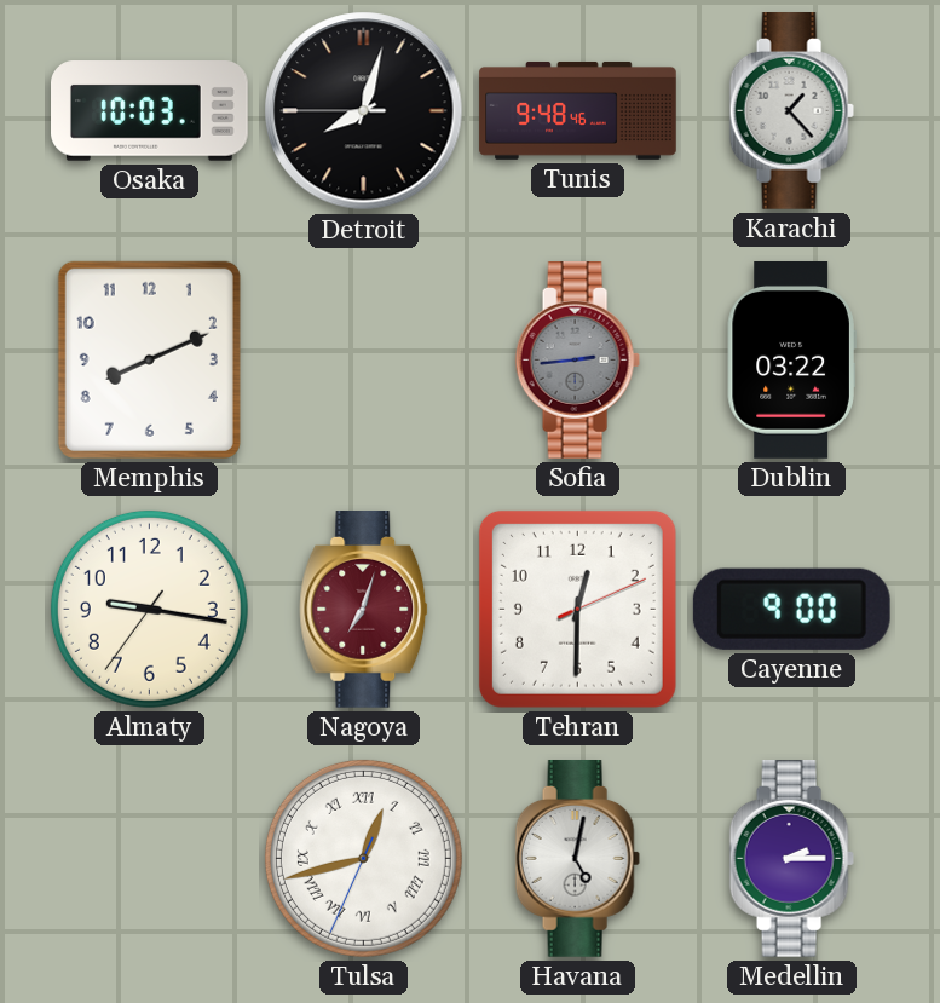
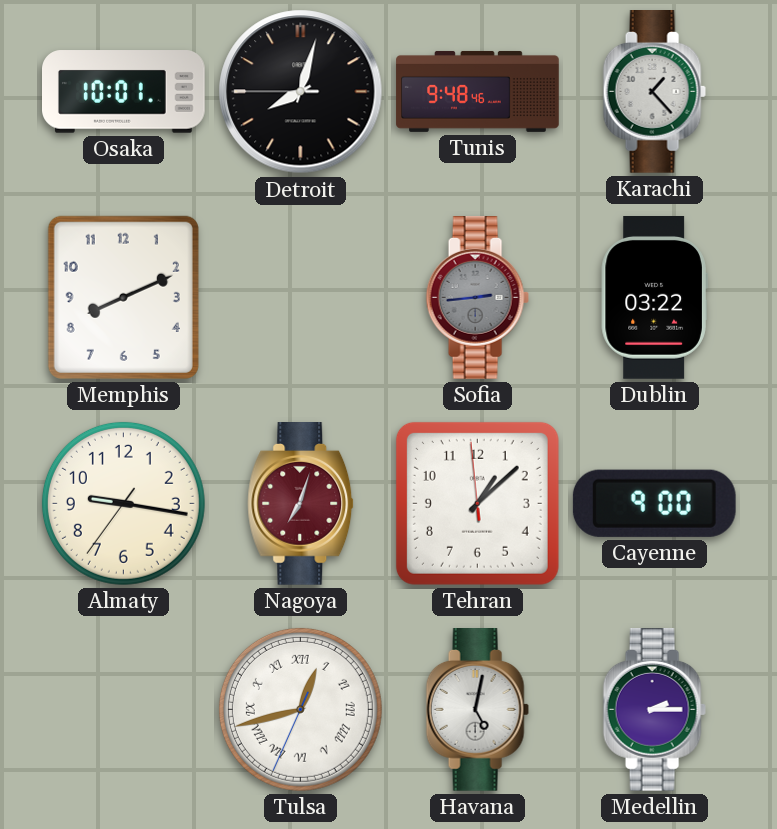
Osaka: 10:03 -> 10:01
Tehran: 12:30 -> 1:07
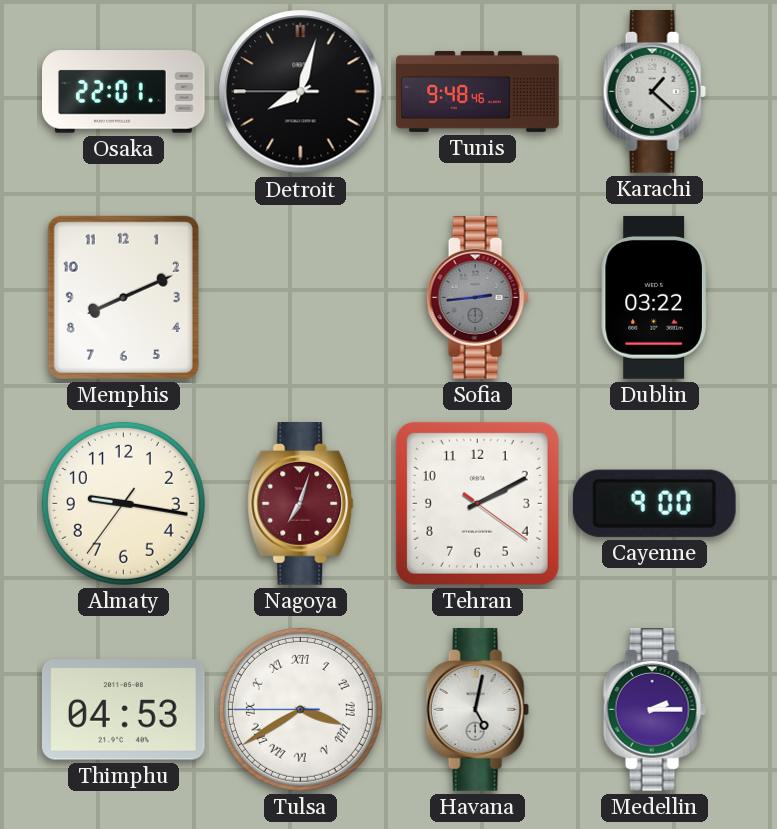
Osaka: 10:01 -> 22:01
Karachi: 1:23 -> 1:22
Tehran: 1:07 -> 2:10
Thimphu: none -> 04:53
Tulsa: 12:42 -> 3:39
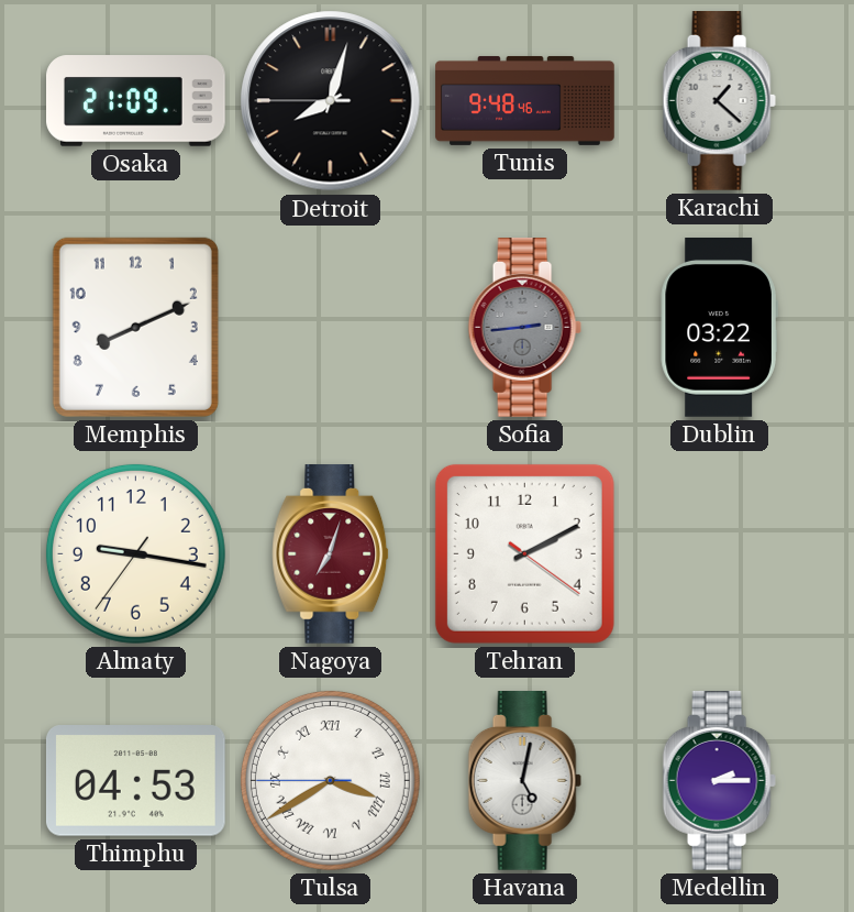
Osaka: 22:01 -> 21:09
Cayenne: 9:00 -> none
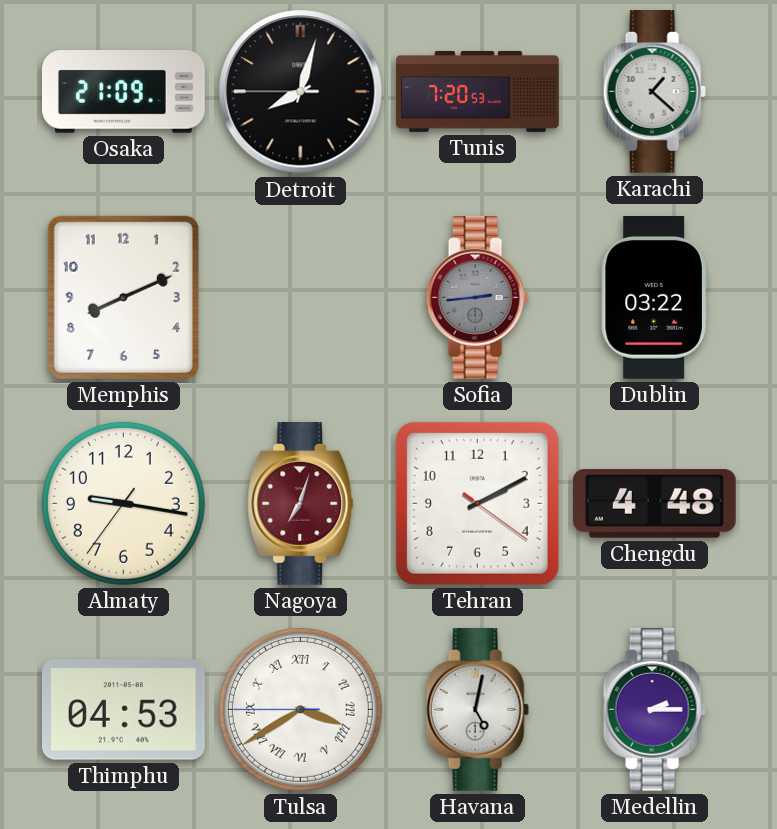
Tunis: 9:48 -> 7:20
Chengdu: none -> 4:48
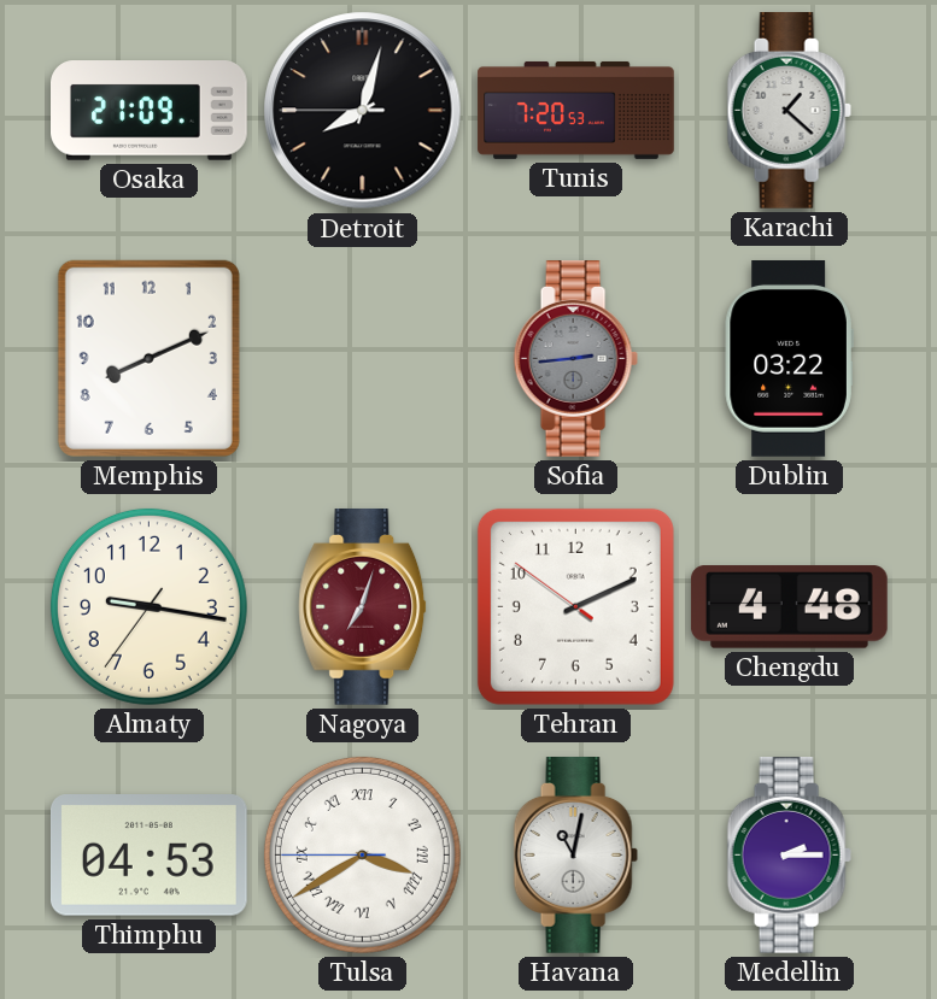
Tehran: 2:10:21 -> 2:10:51
Havana: 5:02 -> 11:02
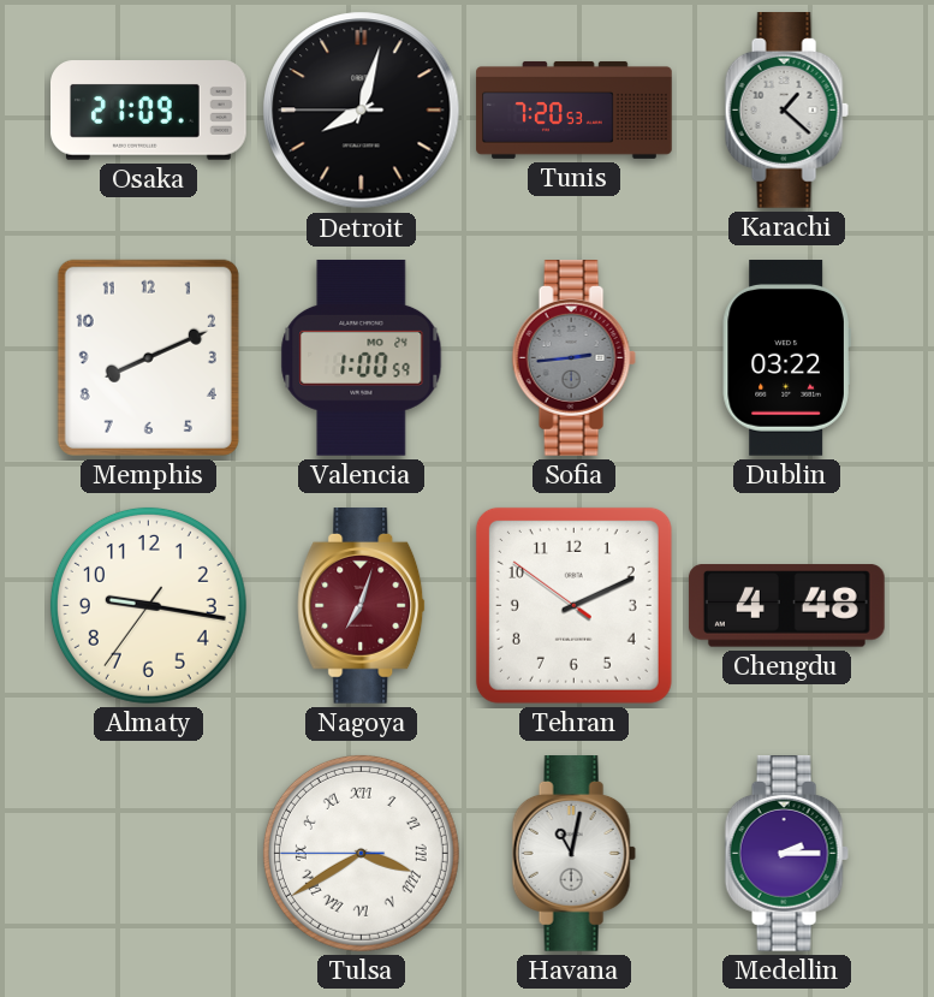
Valencia: none -> 1:00
Thimphu: 04:53 -> none
